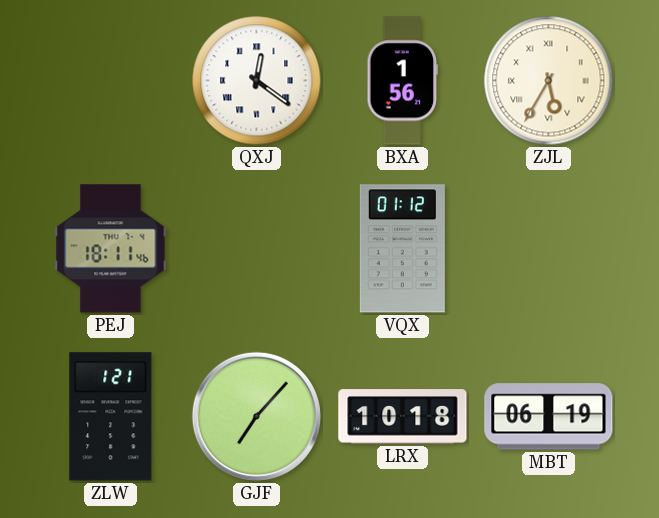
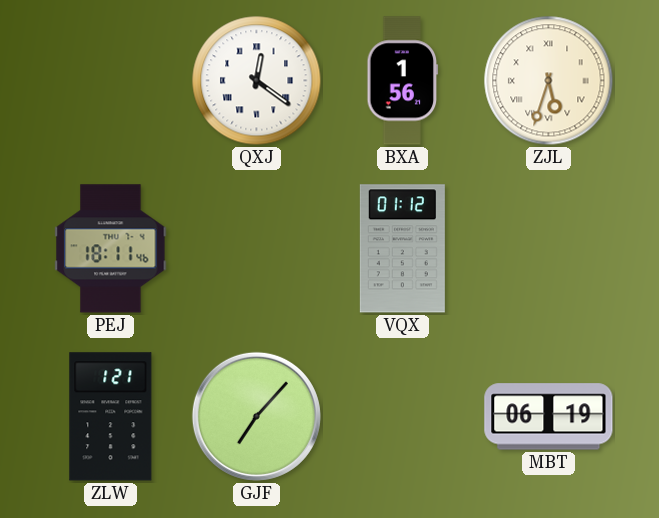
ZJL: 5:35 -> 5:33
LRX: 10:18 -> none
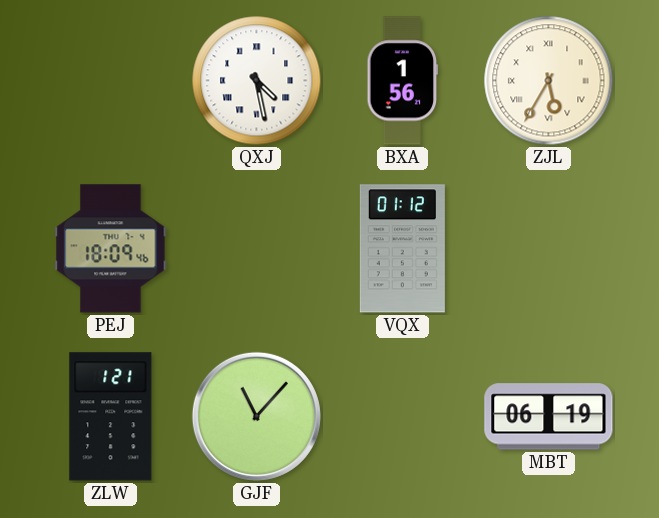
QXJ: 12:21 -> 4:28
ZJL: 5:33 -> 5:35
PEJ: 18:11 -> 18:09
GJF: 7:07 -> 11:07
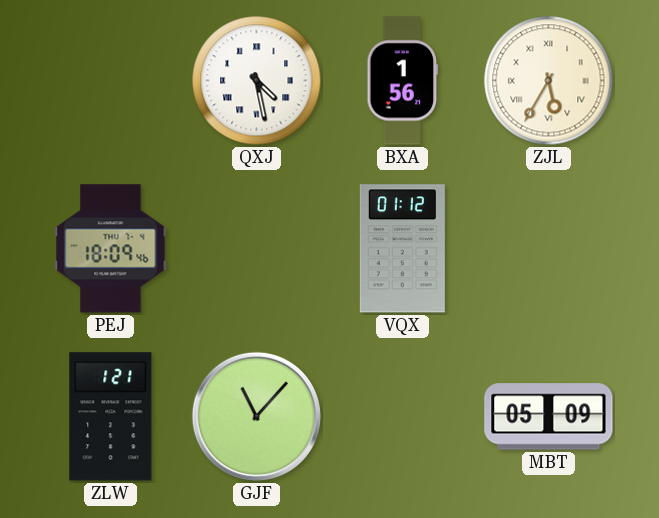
MBT: 06:19 -> 05:09
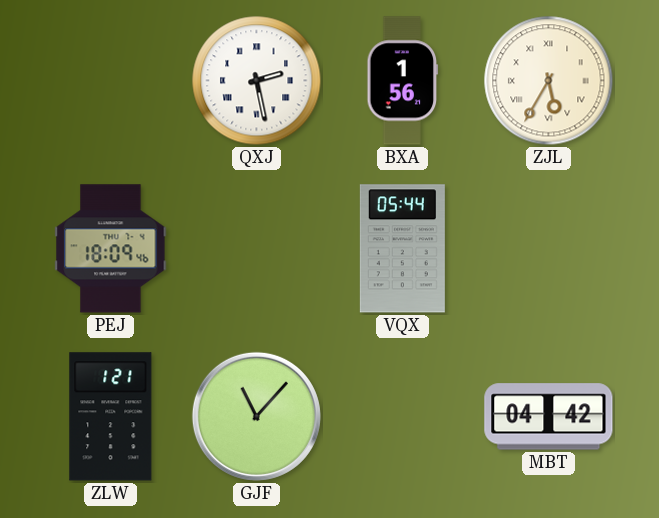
QXJ: 4:28 -> 2:28
VQX: 01:12 -> 05:44
MBT: 05:09 -> 04:42
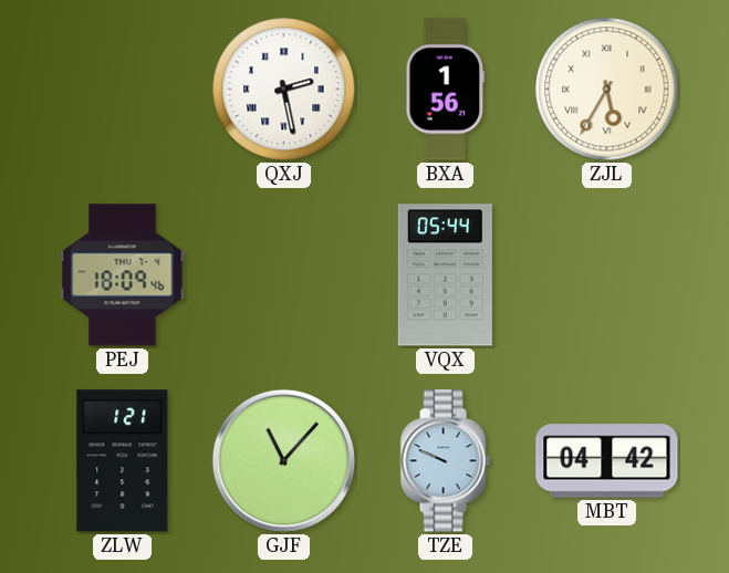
TZE: none -> 9:49
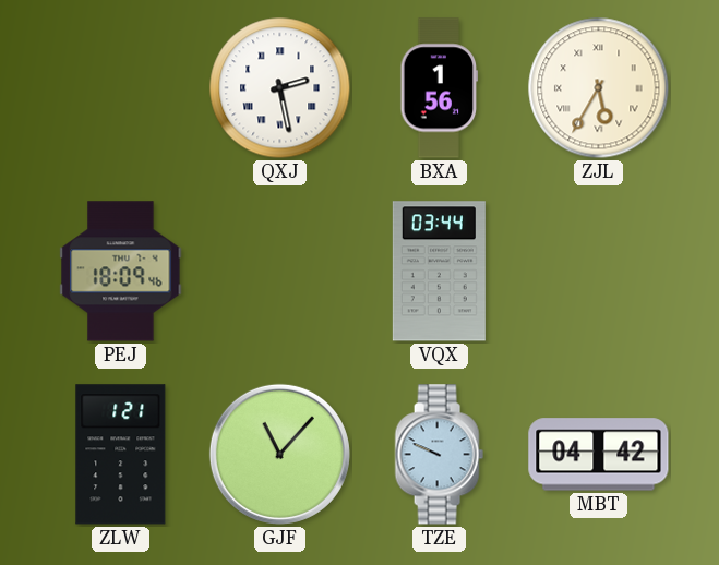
VQX: 05:44 -> 03:44
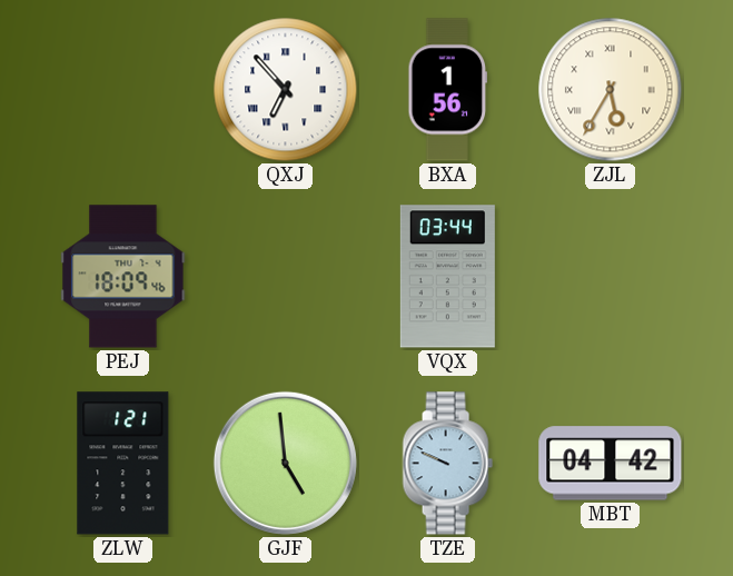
QXJ: 2:28 -> 6:53
GJF: 11:07 -> 4:59
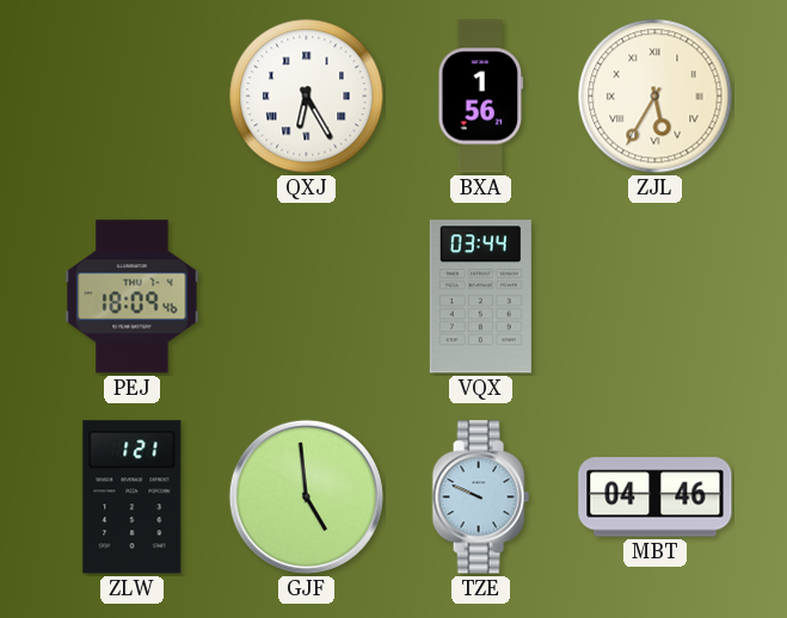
QXJ: 6:53 -> 6:25
MBT: 04:42 -> 04:46
